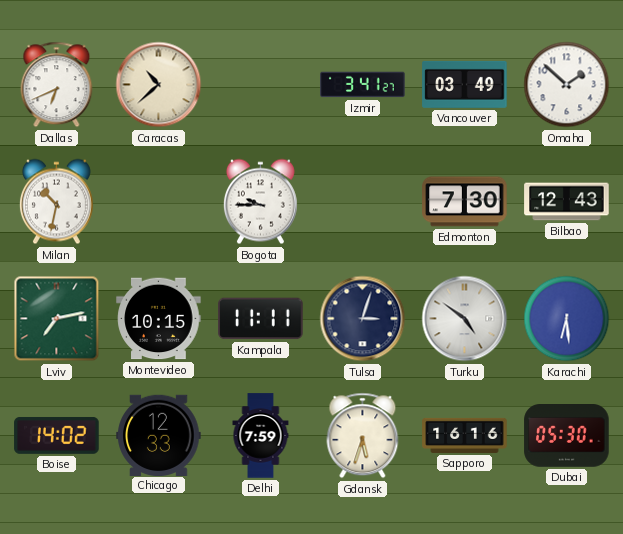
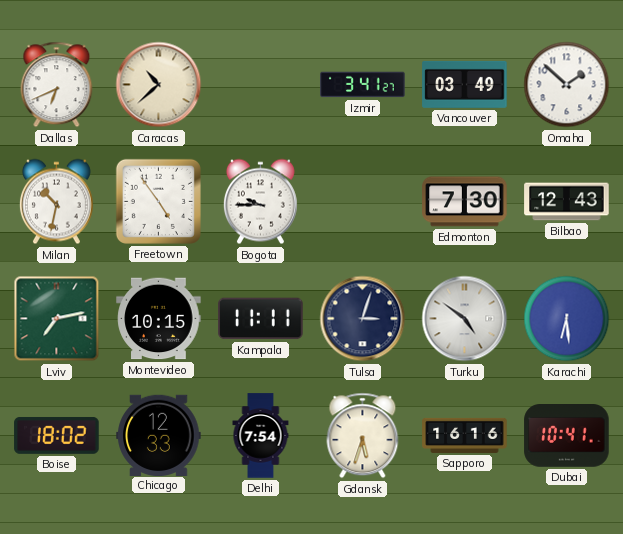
Freetown: none -> 4:54
Boise: 14:02 -> 18:02
Delhi: 7:59 -> 7:54
Dubai: 05:30 -> 10:41
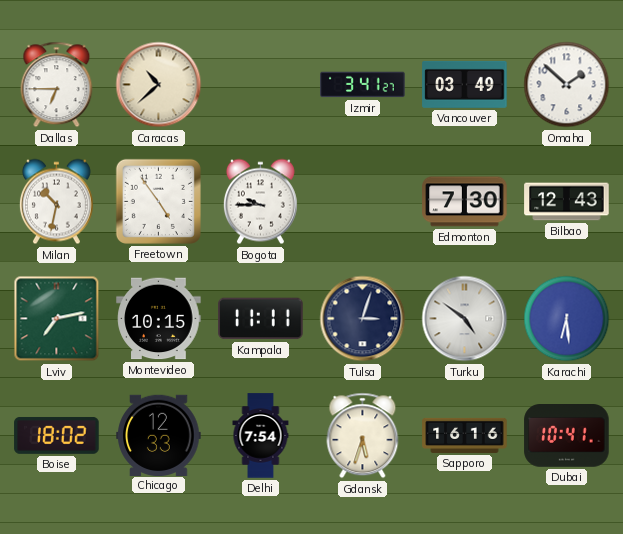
Dallas: 6:41 -> 6:45
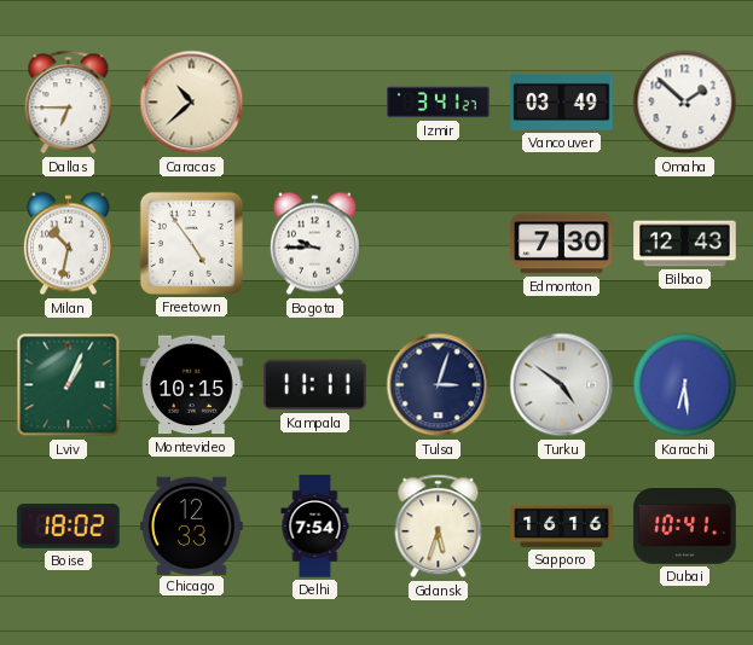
Lviv: 7:13 -> 1:04
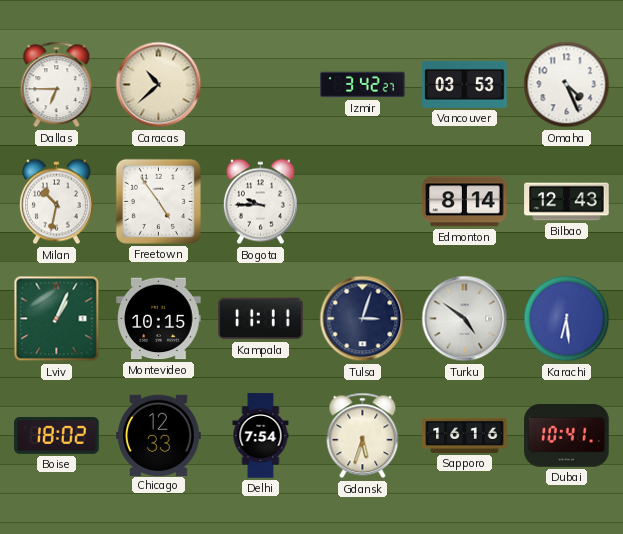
Izmir: 3:41 -> 3:42
Vancouver: 03:49 -> 03:53
Omaha: 1:52 -> 4:26
Edmonton: 7:30 -> 8:14
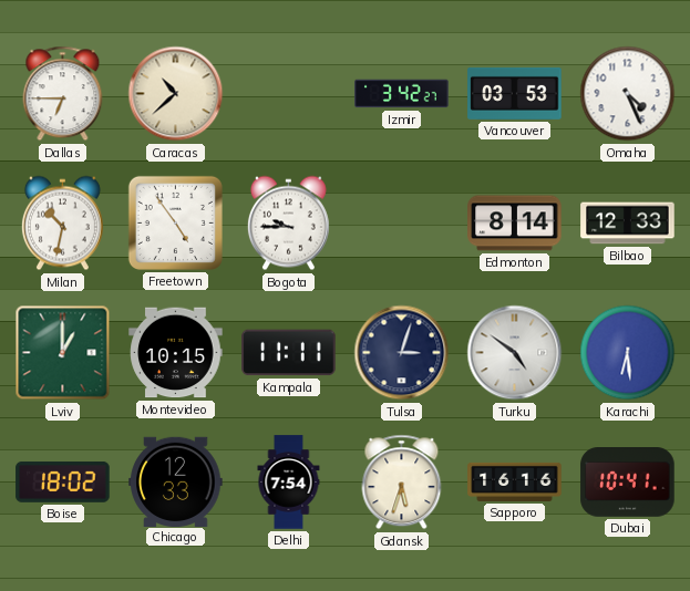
Bilbao: 12:43 -> 12:33
Lviv: 1:04 -> 1:00
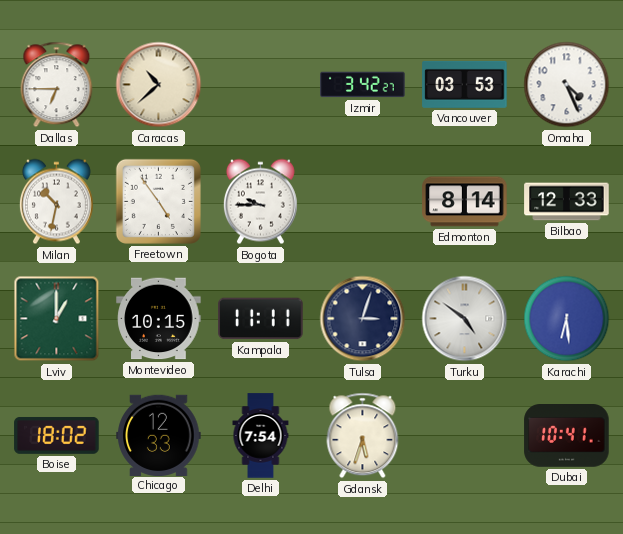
Sapporo: 16:16 -> none
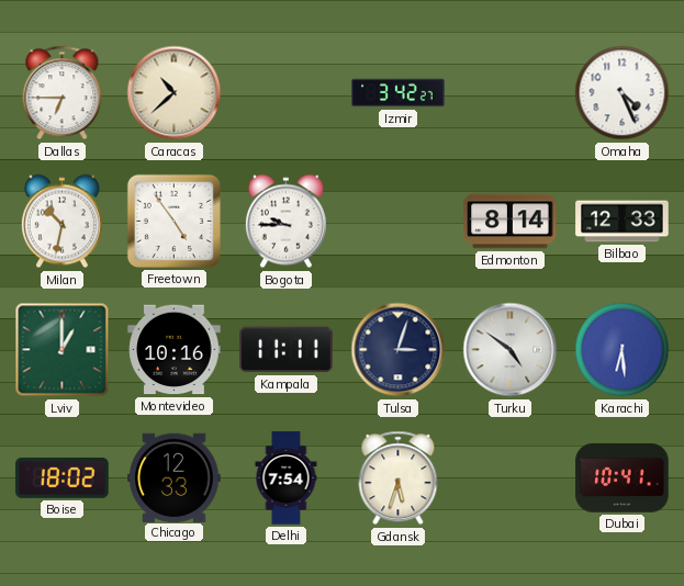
Vancouver: 03:53 -> none
Montevideo: 10:15 -> 10:16
